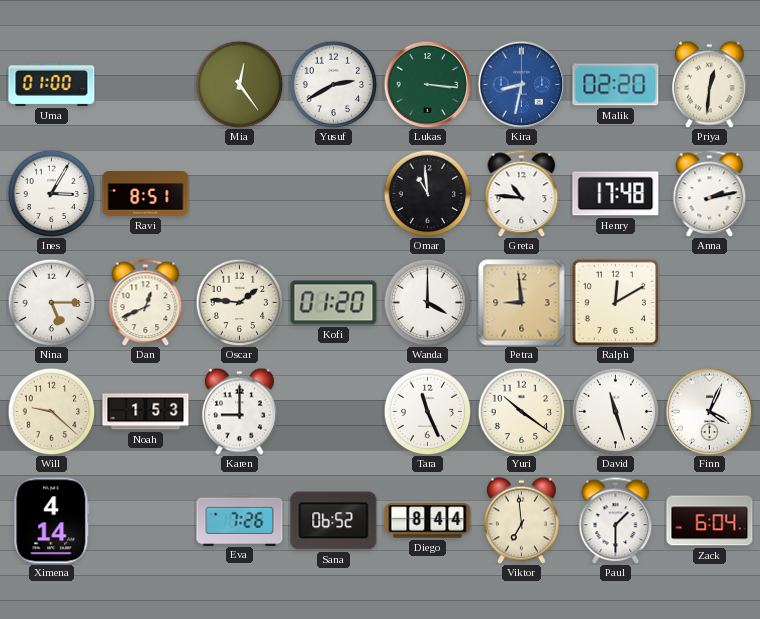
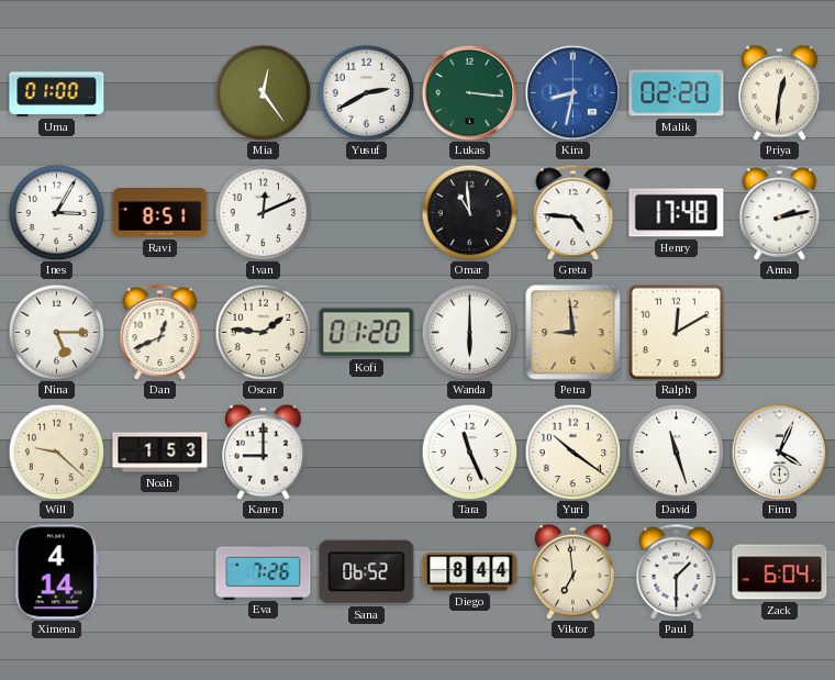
Ivan: none -> 12:11
Greta: 10:46 -> 4:46
Wanda: 4:00 -> 6:00
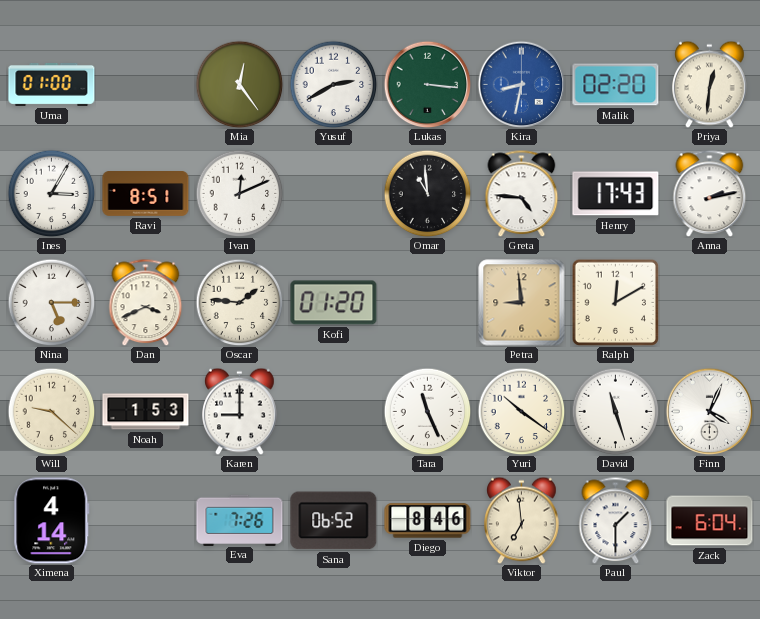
Henry: 17:48 -> 17:43
Dan: 12:41 -> 3:41
Wanda: 6:00 -> none
Diego: 8:44 -> 8:46
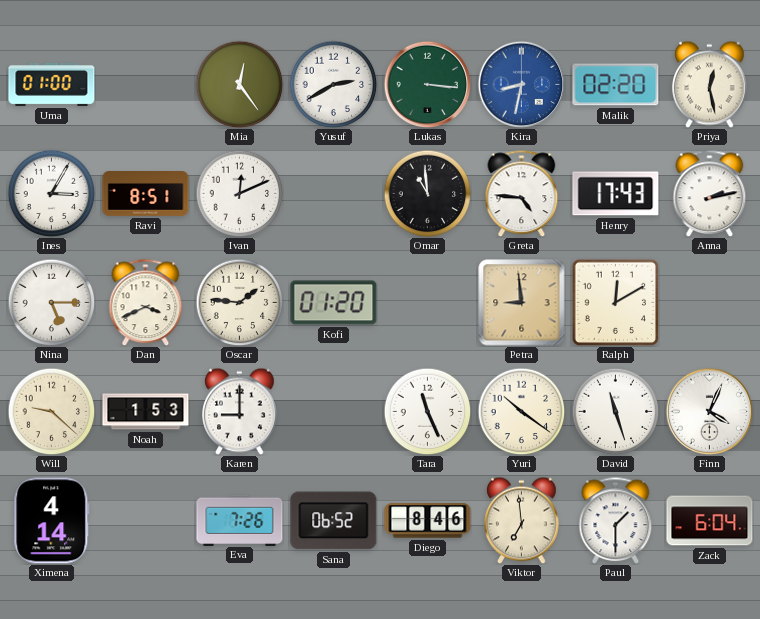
Priya: 12:31 -> 12:28
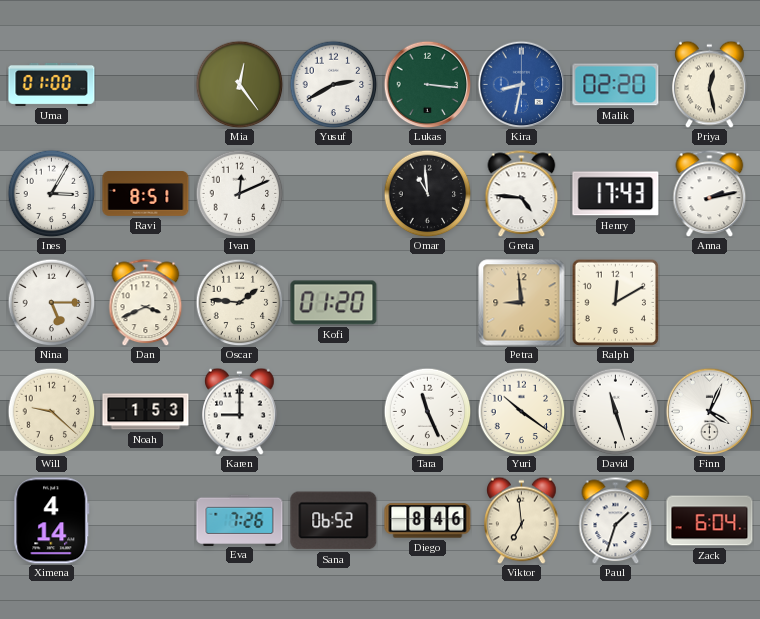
Paul: 1:30 -> 1:33
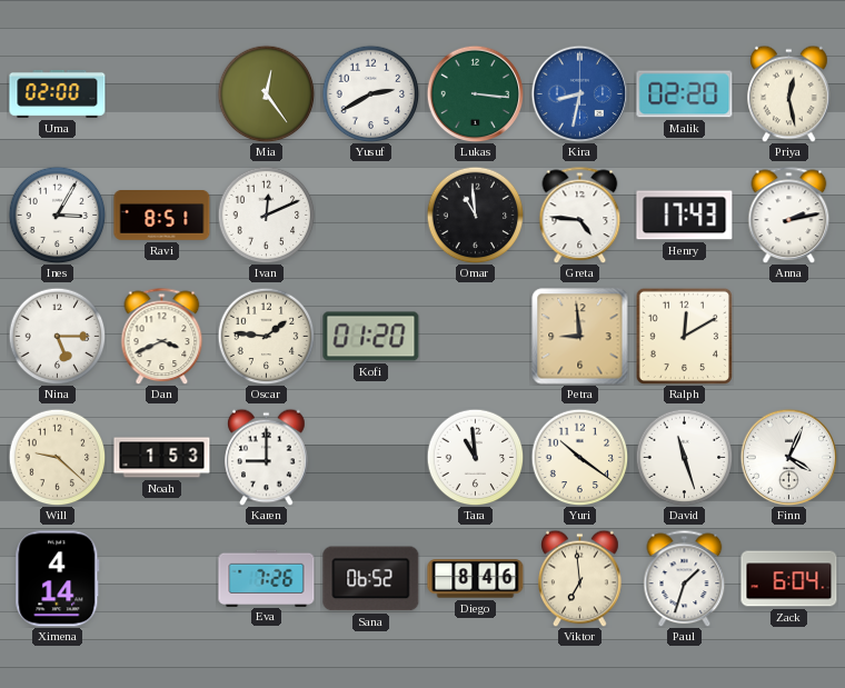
Uma: 01:00 -> 02:00
Tara: 11:26 -> 10:59
